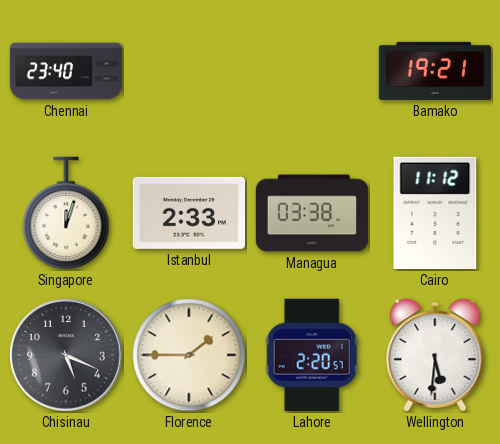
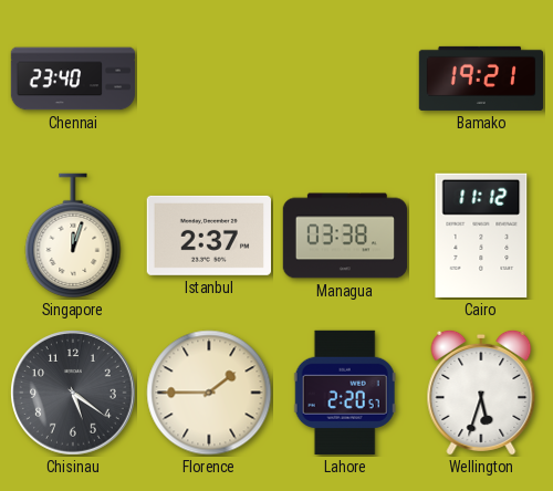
Istanbul: 2:33 -> 2:37
Chisinau: 5:19 -> 5:21
Wellington: 5:31 -> 5:33
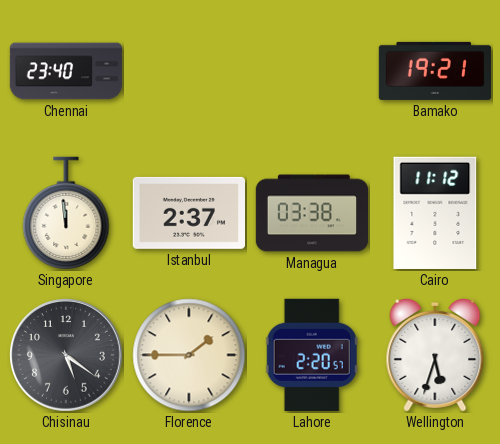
Singapore: 12:03 -> 11:59
